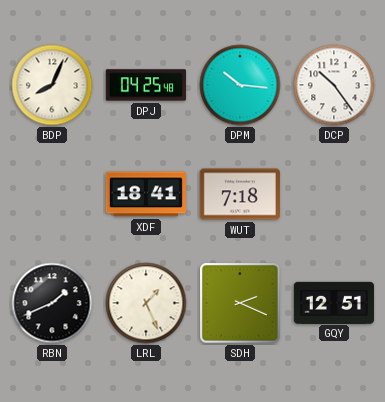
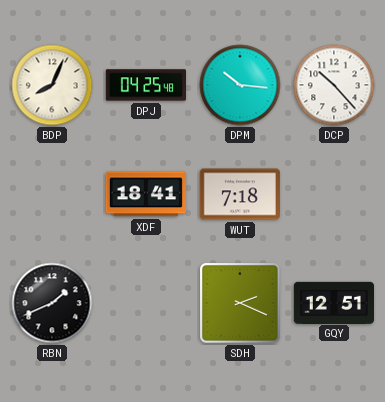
DCP: 10:24 -> 10:23
LRL: 1:26 -> none
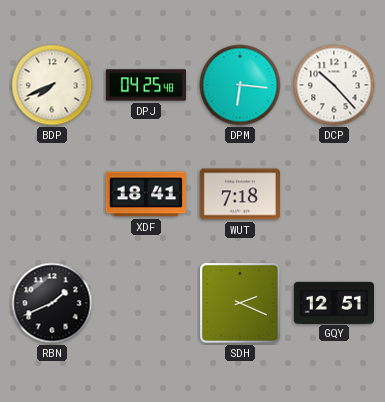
BDP: 8:04 -> 7:41
DPM: 10:16 -> 6:16
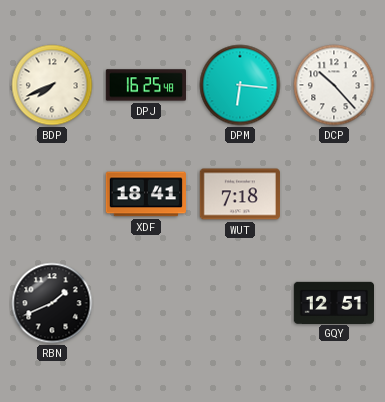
DPJ: 04:25 -> 16:25
SDH: 2:19 -> none
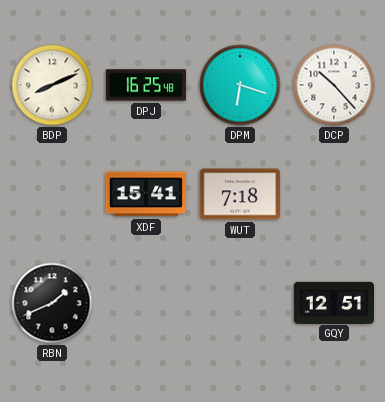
BDP: 7:41 -> 8:11
DPM: 6:16 -> 6:18
XDF: 18:41 -> 15:41
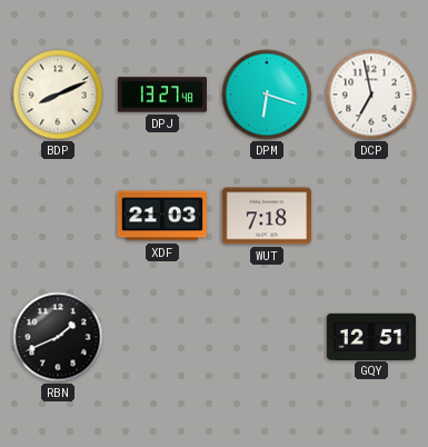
DPJ: 16:25 -> 13:27
DCP: 10:23 -> 6:58
XDF: 15:41 -> 21:03
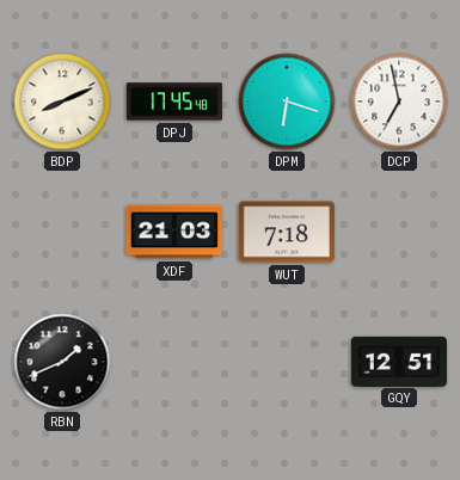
DPJ: 13:27 -> 17:45
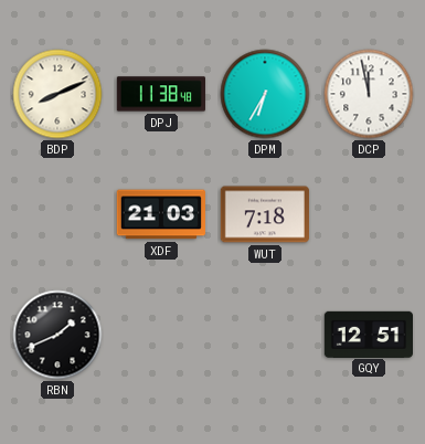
DPJ: 17:45 -> 11:38
DPM: 6:18 -> 6:35
DCP: 6:58 -> 11:58
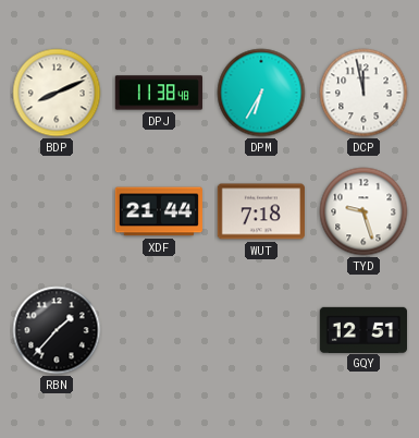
XDF: 21:03 -> 21:44
TYD: none -> 9:27
RBN: 1:41 -> 1:37
